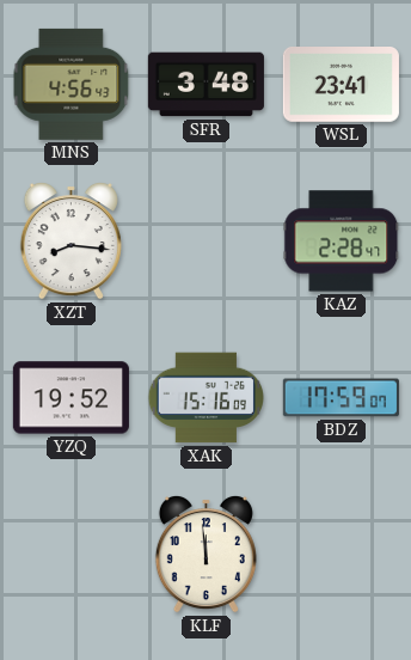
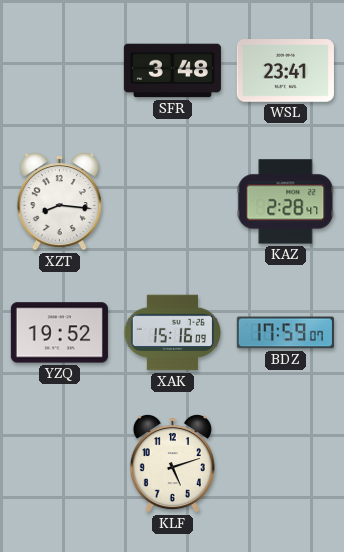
MNS: 4:56 -> none
KLF: 11:59 -> 5:12
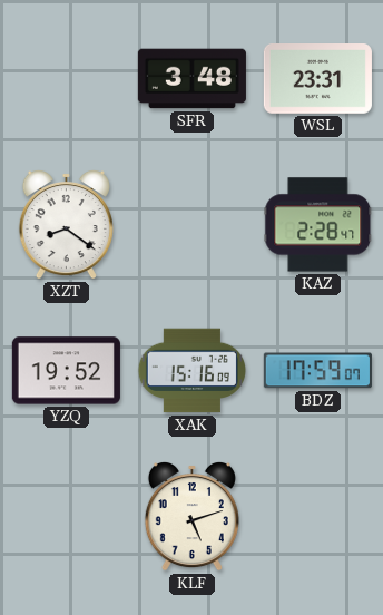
WSL: 23:41 -> 23:31
XZT: 8:16 -> 8:21
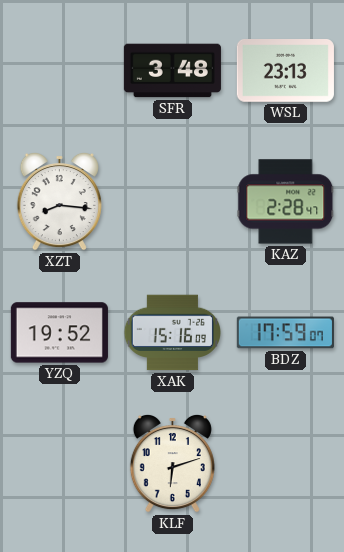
WSL: 23:31 -> 23:13
XZT: 8:21 -> 8:16
KLF: 5:12 -> 6:12
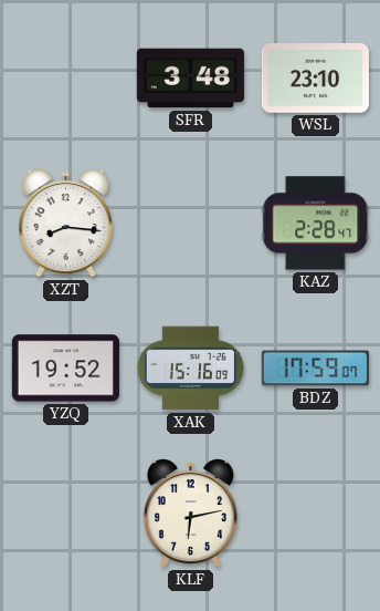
WSL: 23:13 -> 23:10
KLF: 6:12 -> 6:13
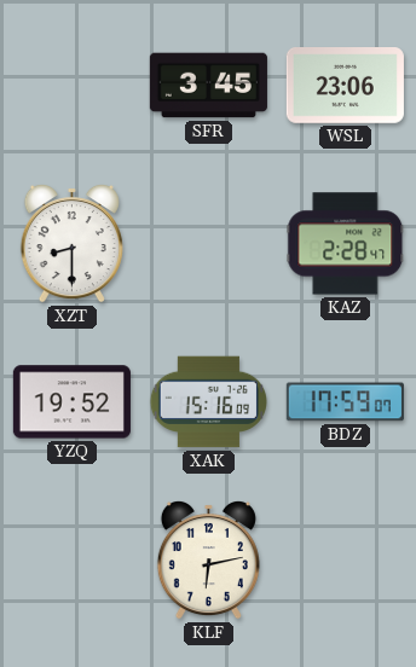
SFR: 3:48 -> 3:45
WSL: 23:10 -> 23:06
XZT: 8:16 -> 8:30
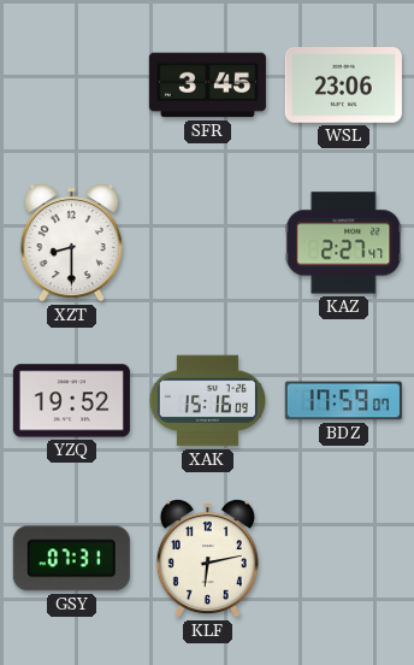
KAZ: 2:28 -> 2:27
GSY: none -> 07:31
